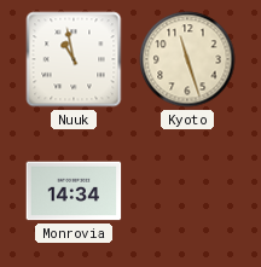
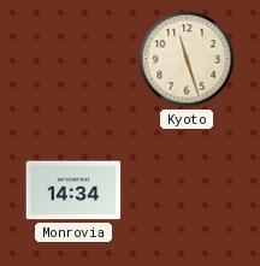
Nuuk: 10:58 -> none
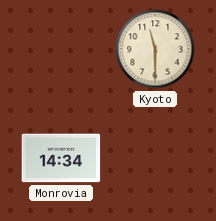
Kyoto: 11:27 -> 11:30
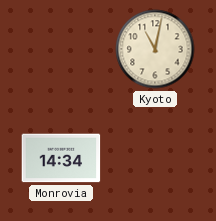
Kyoto: 11:30 -> 11:02
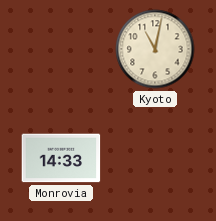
Monrovia: 14:34 -> 14:33
